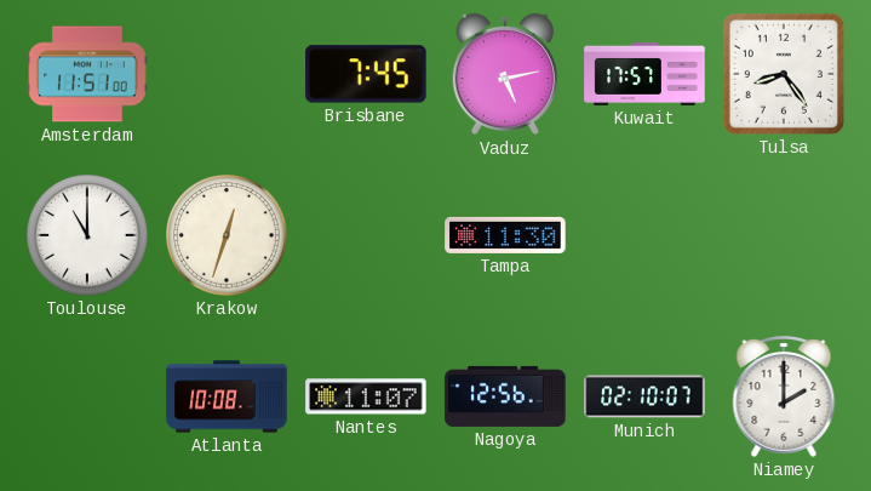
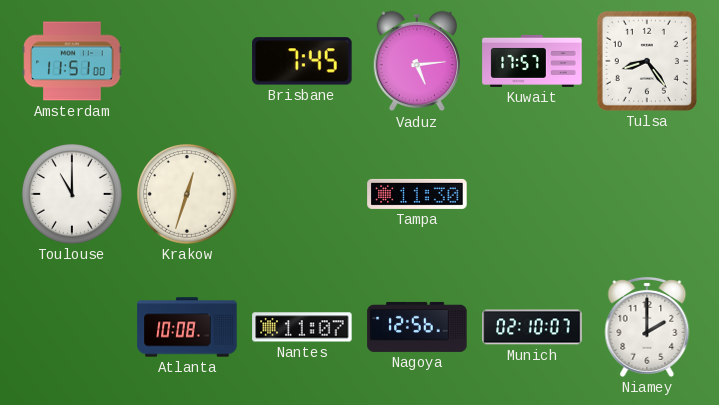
Vaduz: 5:13 -> 5:14
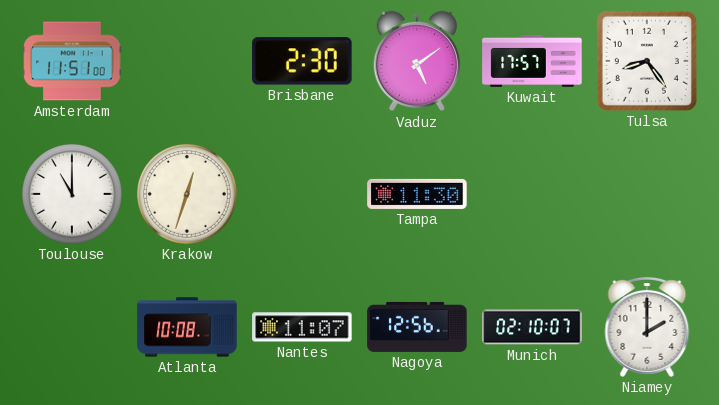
Brisbane: 7:45 -> 2:30
Vaduz: 5:14 -> 5:09
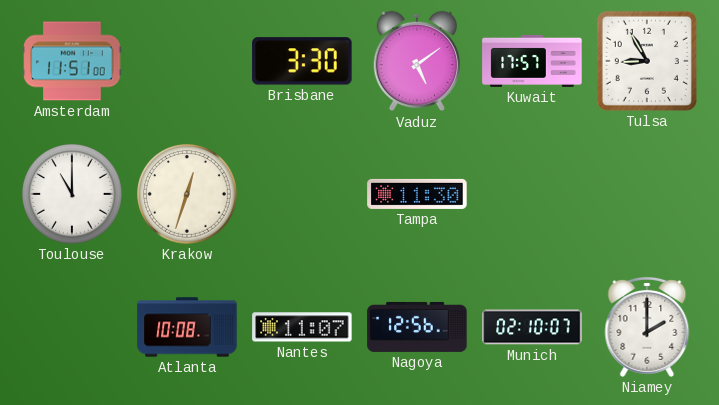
Brisbane: 2:30 -> 3:30
Tulsa: 8:24 -> 8:55
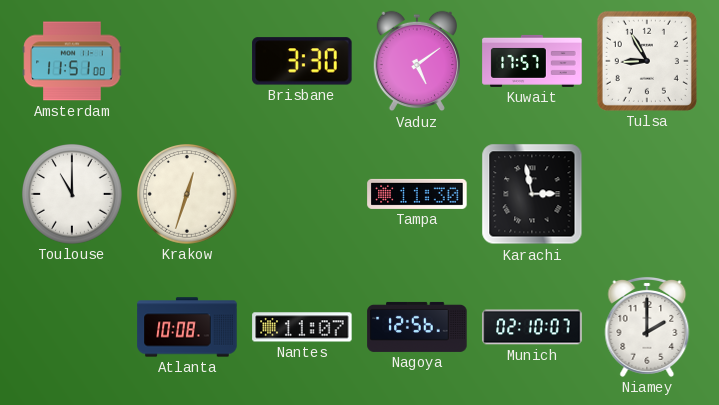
Karachi: none -> 2:58
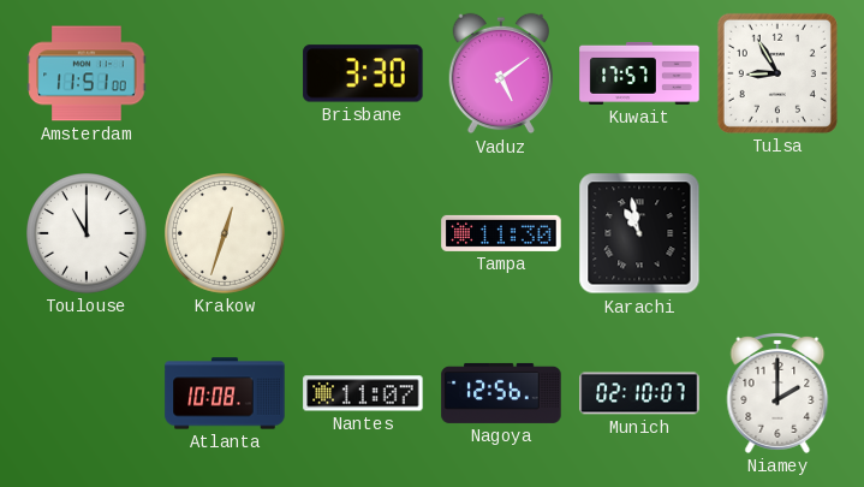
Karachi: 2:58 -> 10:58
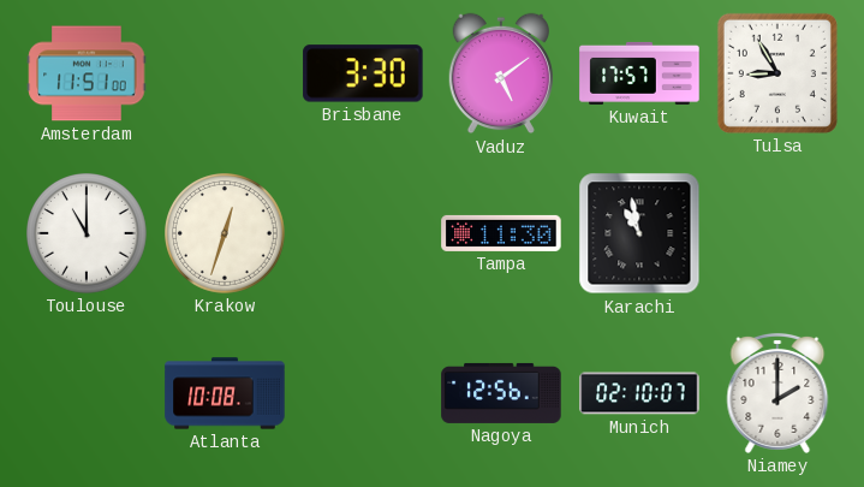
Nantes: 11:07 -> none
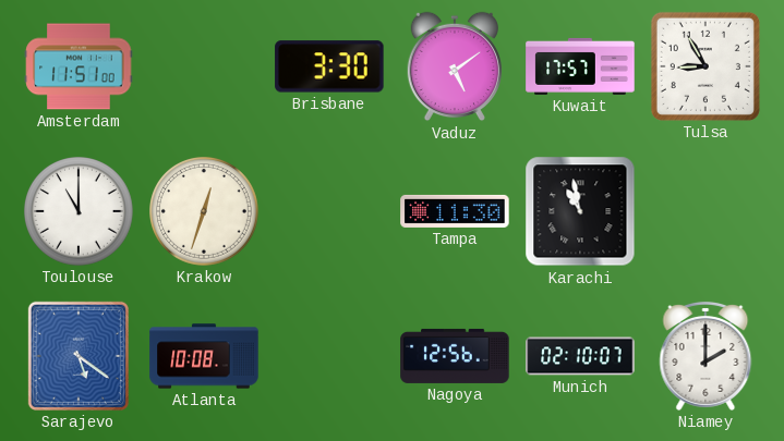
Sarajevo: none -> 5:21
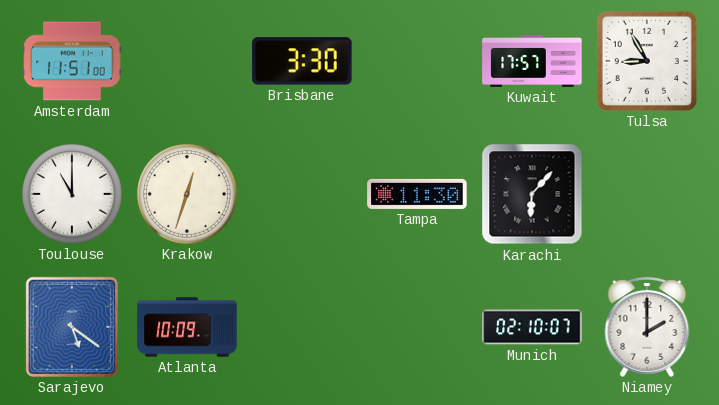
Vaduz: 5:09 -> none
Karachi: 10:58 -> 6:07
Atlanta: 10:08 -> 10:09
Nagoya: 12:56 -> none
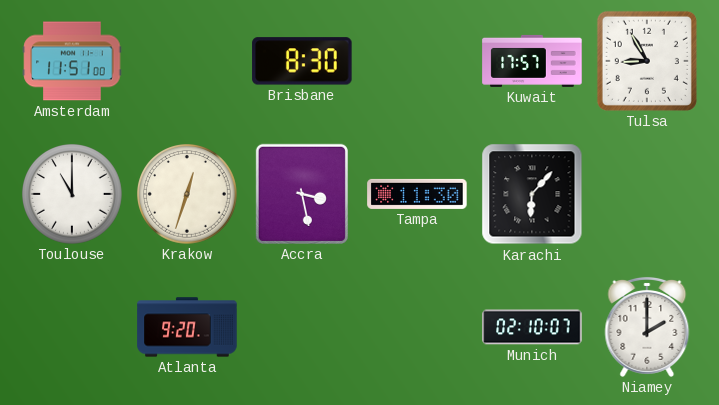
Brisbane: 3:30 -> 8:30
Accra: none -> 3:28
Sarajevo: 5:21 -> none
Atlanta: 10:09 -> 9:20
